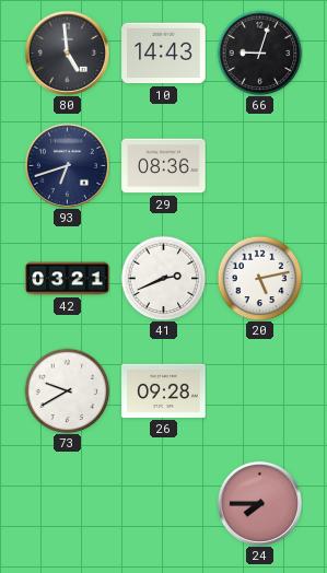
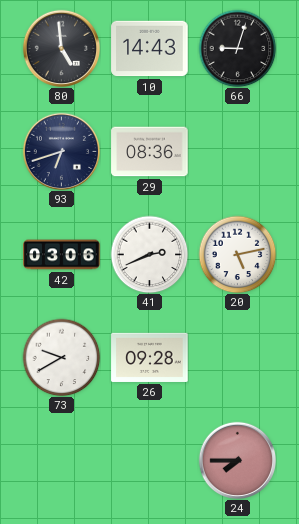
42: 03:21 -> 03:06
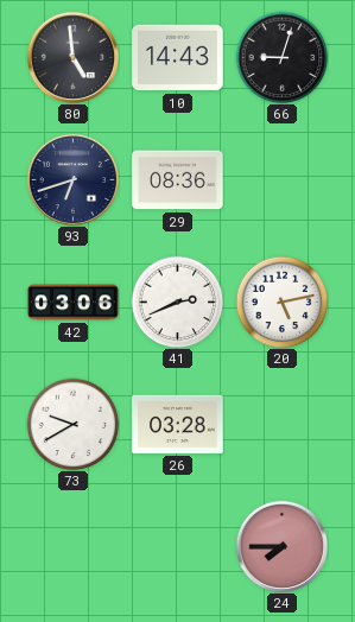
26: 09:28 -> 03:28
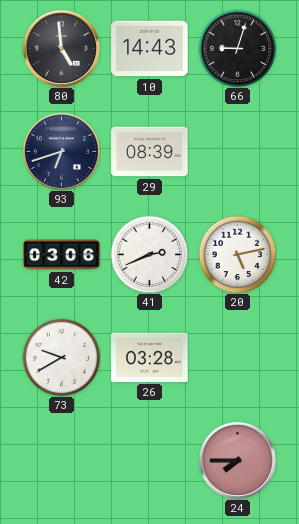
29: 08:36 -> 08:39
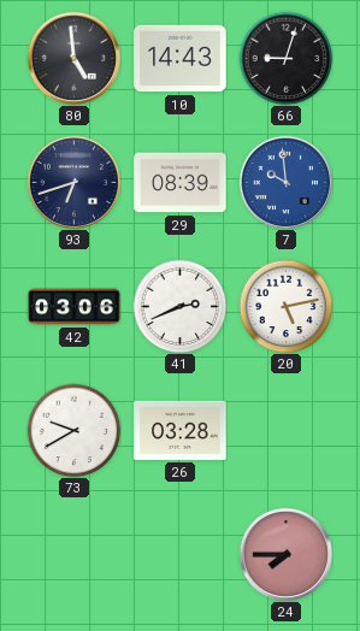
7: none -> 9:59
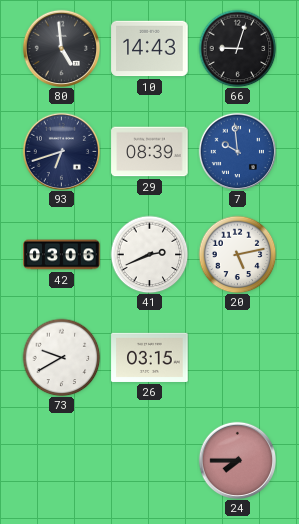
26: 03:28 -> 03:15
